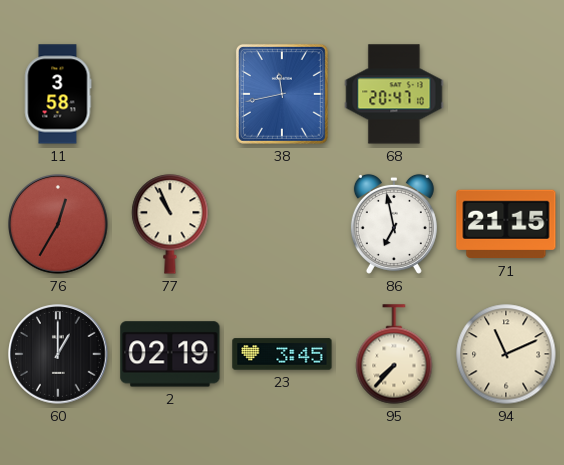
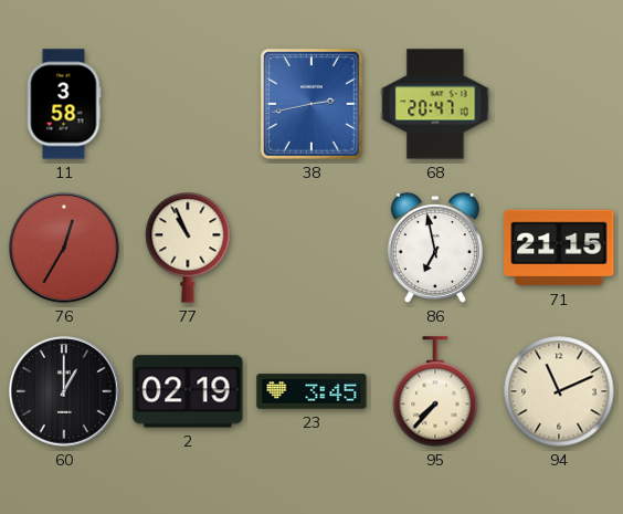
38: 11:43 -> 2:43
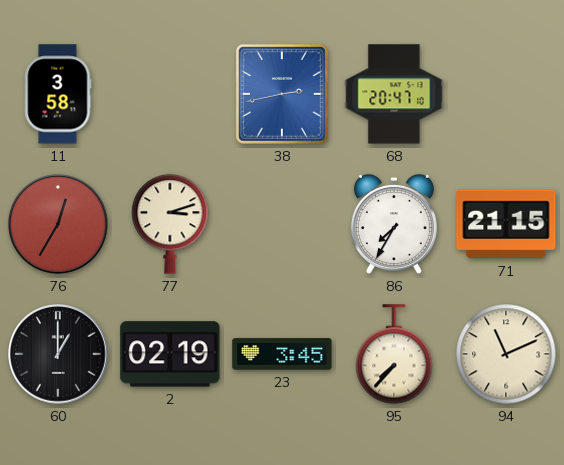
77: 10:56 -> 3:12
86: 6:58 -> 7:35
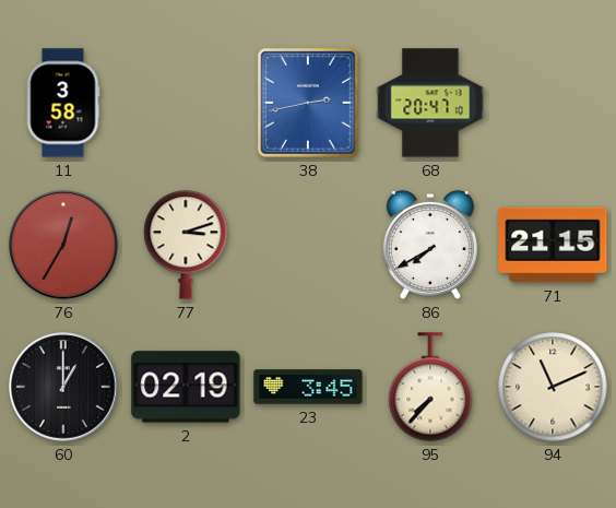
86: 7:35 -> 7:40
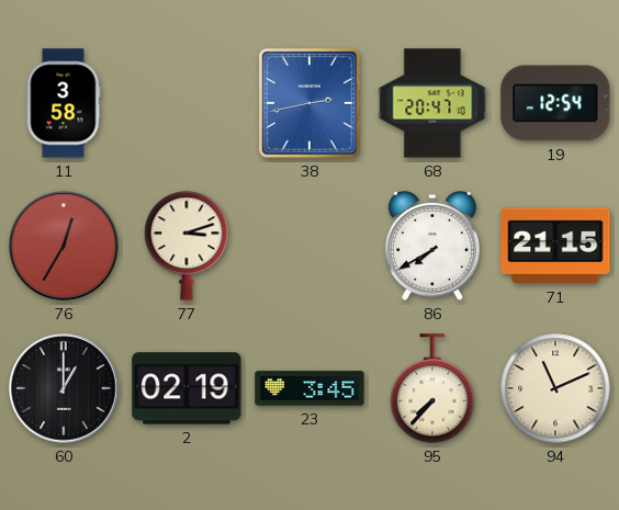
19: none -> 12:54
